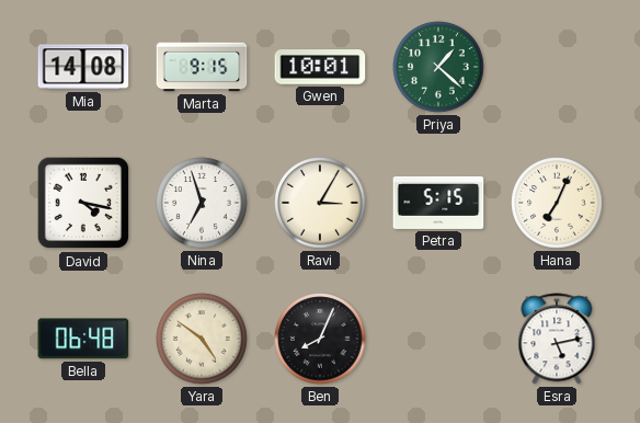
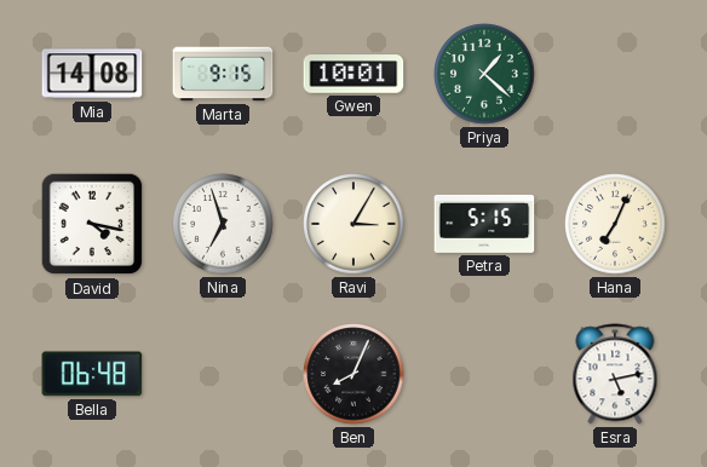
Yara: 4:51 -> none
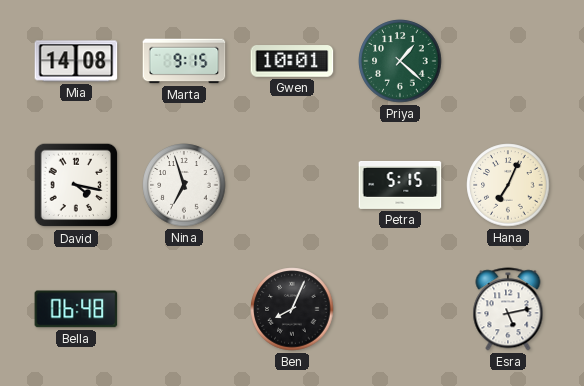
Ravi: 3:05 -> none
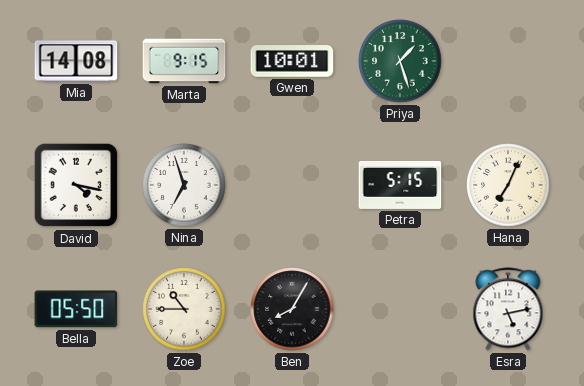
Priya: 1:22 -> 1:27
Bella: 06:48 -> 05:50
Zoe: none -> 10:45
Ben: 8:04 -> 8:05
